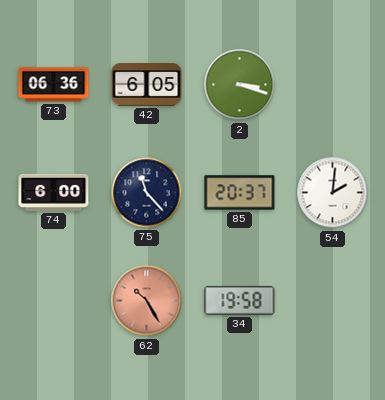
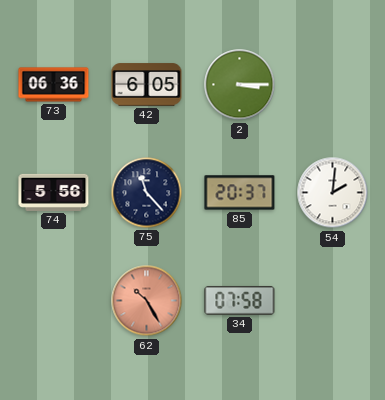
2: 3:18 -> 3:15
74: 6:00 -> 5:56
34: 19:58 -> 07:58
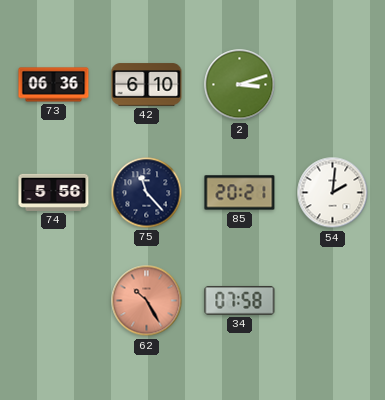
42: 6:05 -> 6:10
2: 3:15 -> 3:12
85: 20:37 -> 20:21
